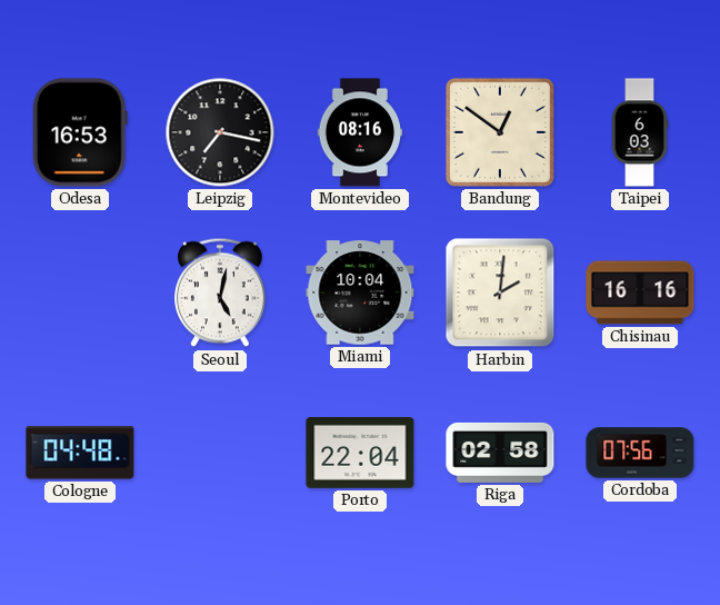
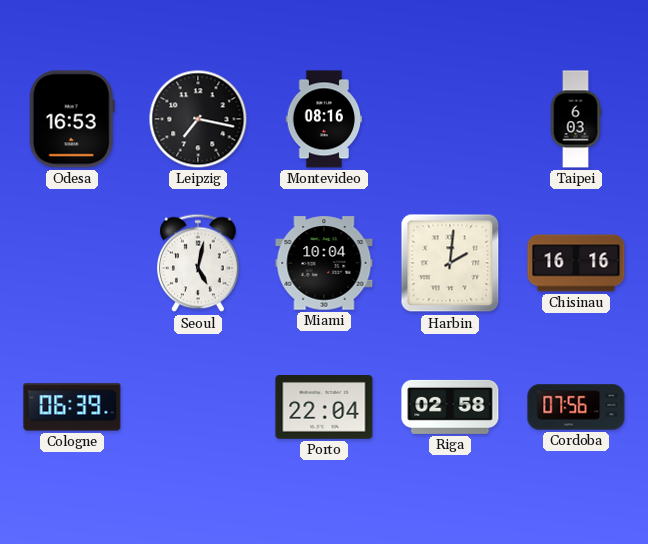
Bandung: 12:51 -> none
Cologne: 04:48 -> 06:39
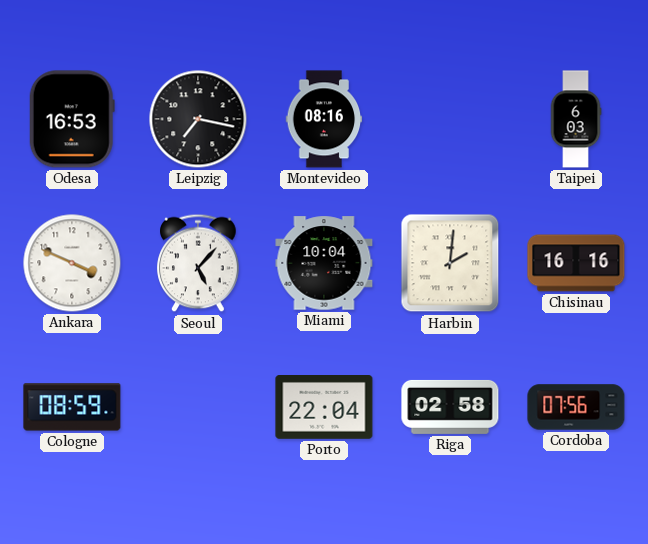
Ankara: none -> 3:49
Seoul: 5:02 -> 5:07
Cologne: 06:39 -> 08:59
